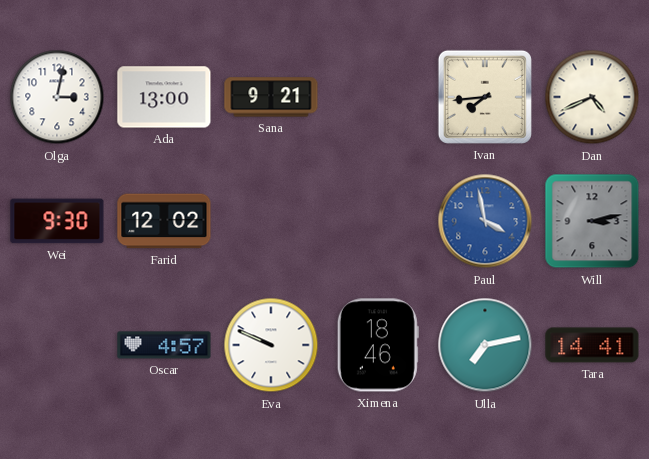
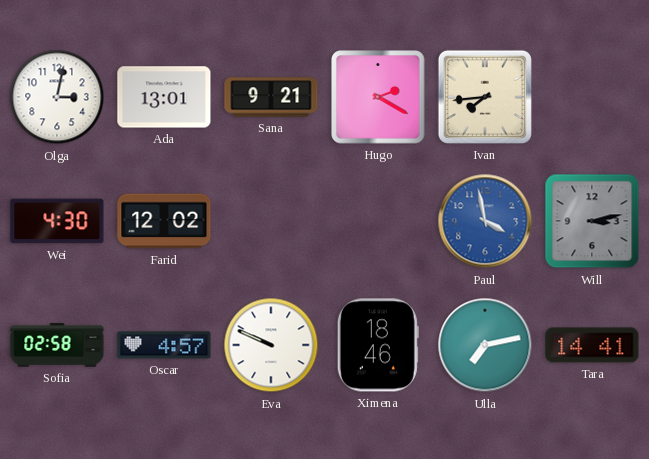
Ada: 13:00 -> 13:01
Hugo: none -> 2:20
Dan: 4:41 -> none
Wei: 9:30 -> 4:30
Sofia: none -> 02:58
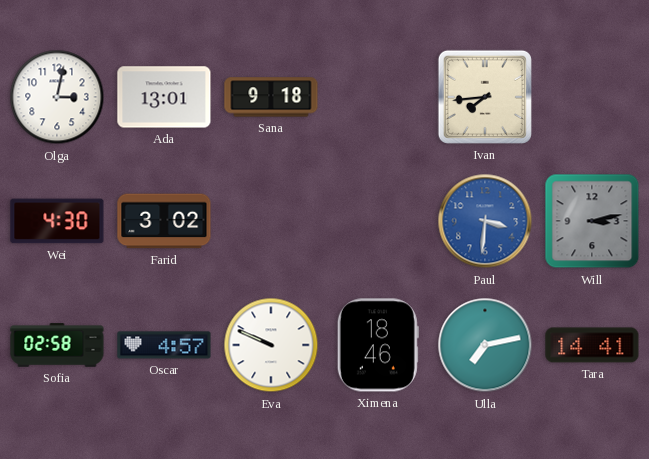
Sana: 9:21 -> 9:18
Hugo: 2:20 -> none
Farid: 12:02 -> 3:02
Paul: 3:58 -> 3:31
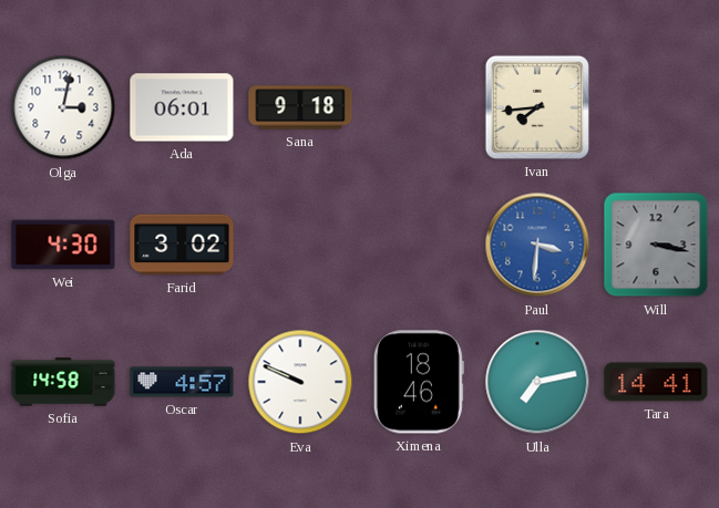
Ada: 13:01 -> 06:01
Will: 3:13 -> 3:17
Sofia: 02:58 -> 14:58
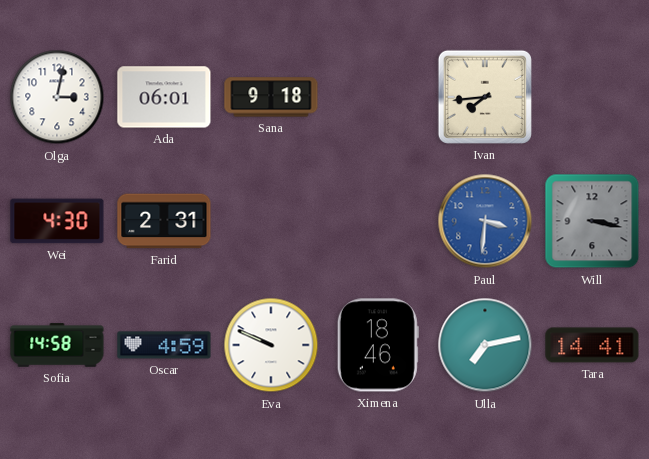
Farid: 3:02 -> 2:31
Oscar: 4:57 -> 4:59
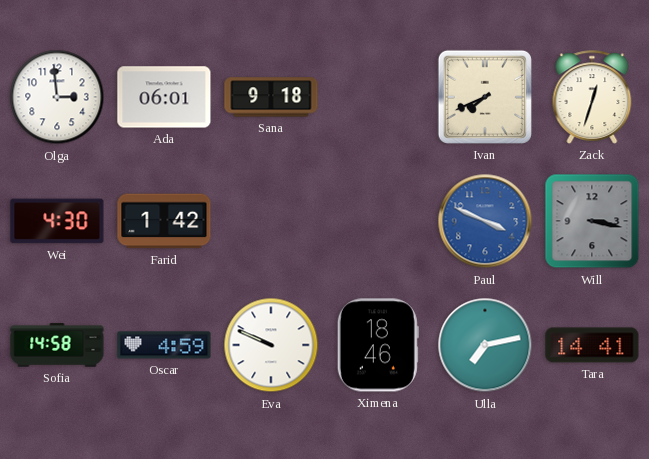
Olga: 3:02 -> 2:59
Ivan: 7:44 -> 7:41
Zack: none -> 12:33
Farid: 2:31 -> 1:42
Paul: 3:31 -> 3:49
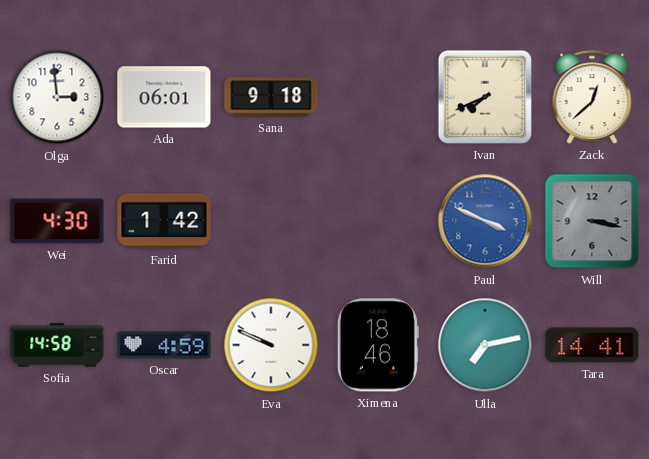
Zack: 12:33 -> 12:38
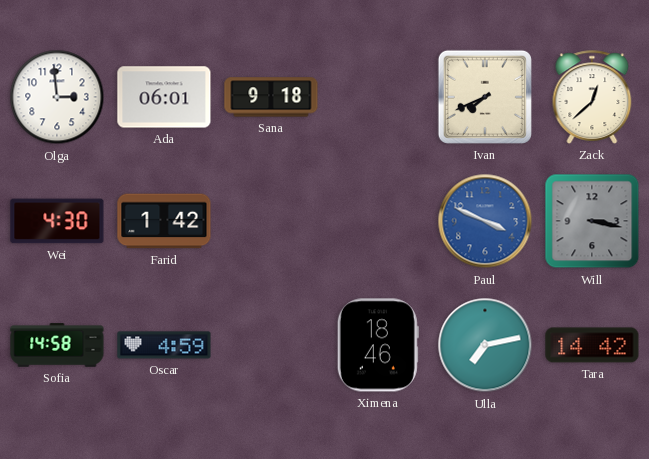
Eva: 9:49 -> none
Tara: 14:41 -> 14:42
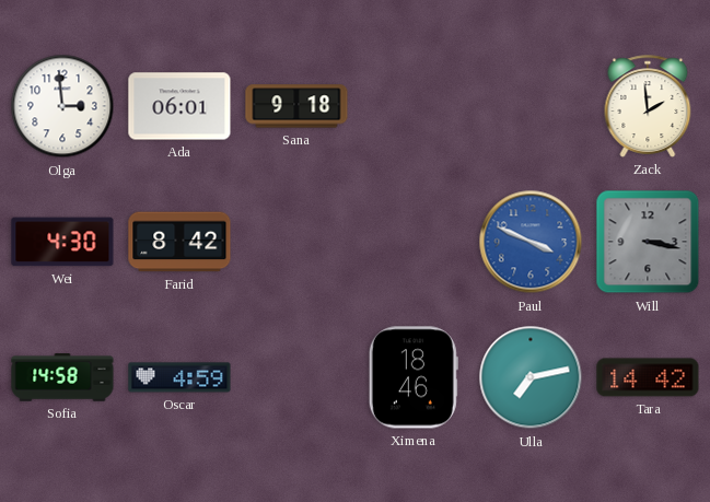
Ivan: 7:41 -> none
Zack: 12:38 -> 1:59
Farid: 1:42 -> 8:42
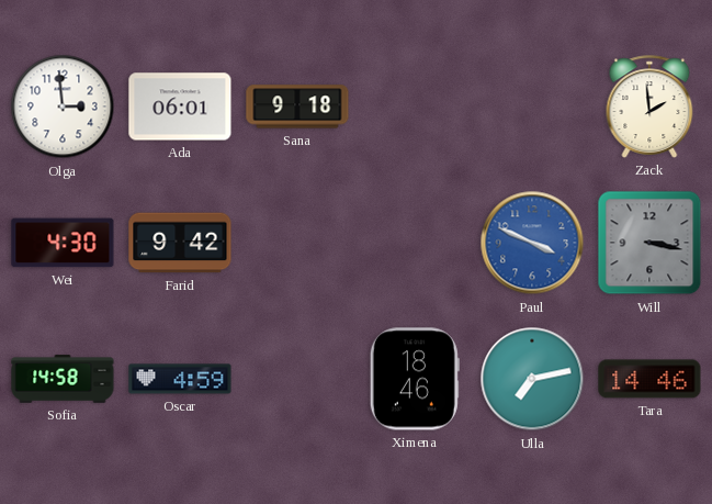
Farid: 8:42 -> 9:42
Tara: 14:42 -> 14:46
